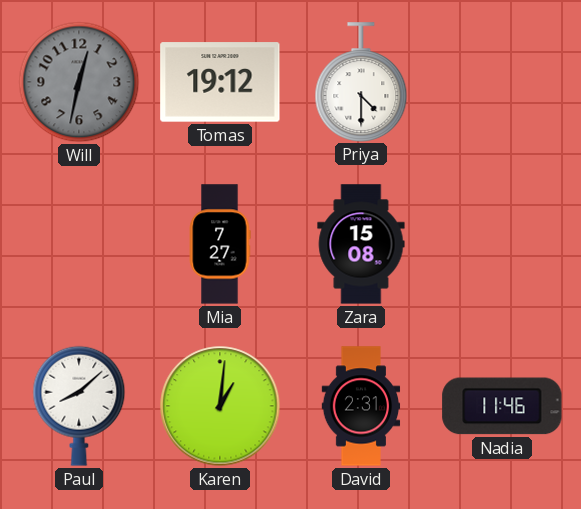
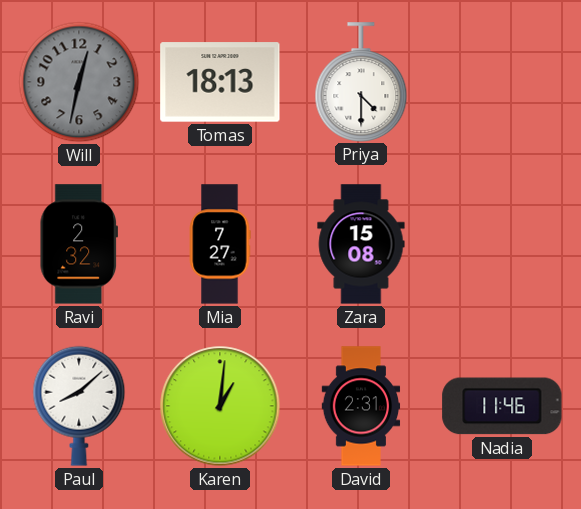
Tomas: 19:12 -> 18:13
Ravi: none -> 2:32
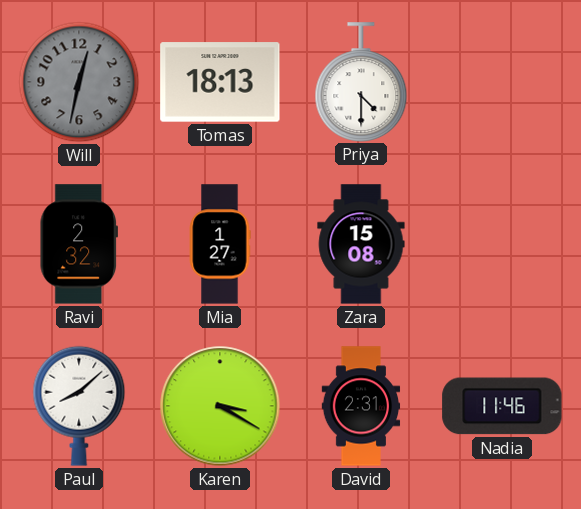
Mia: 7:27 -> 1:27
Karen: 1:01 -> 3:20
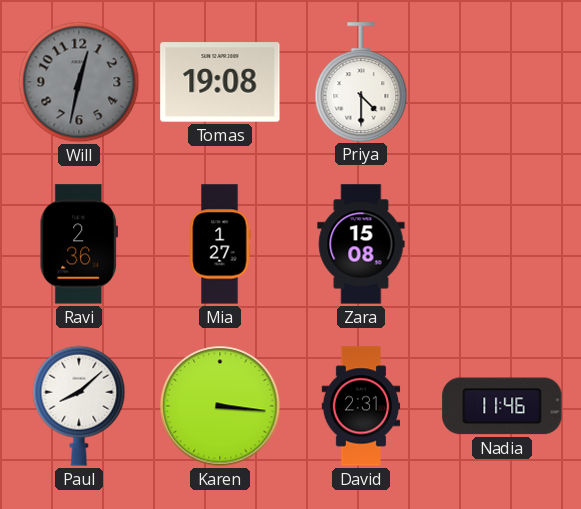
Tomas: 18:13 -> 19:08
Ravi: 2:32 -> 2:36
Karen: 3:20 -> 3:16
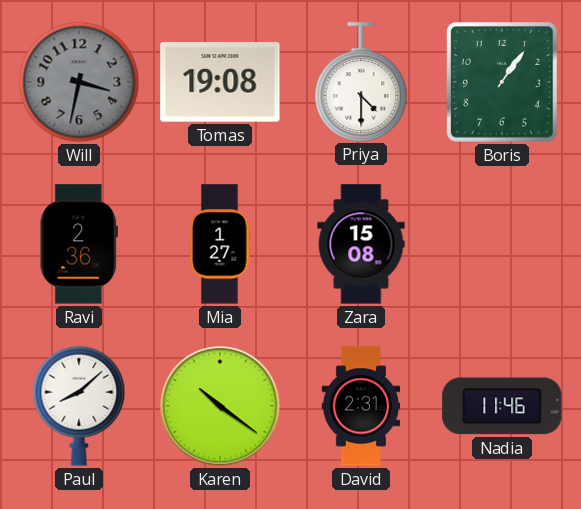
Will: 12:32 -> 3:32
Boris: none -> 1:06
Karen: 3:16 -> 10:21
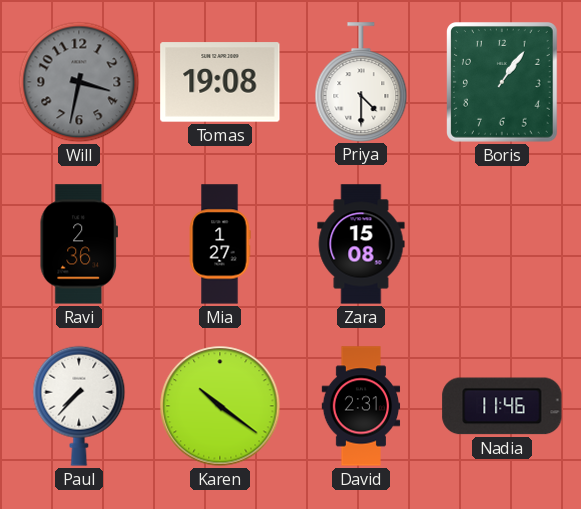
Paul: 8:08 -> 7:37
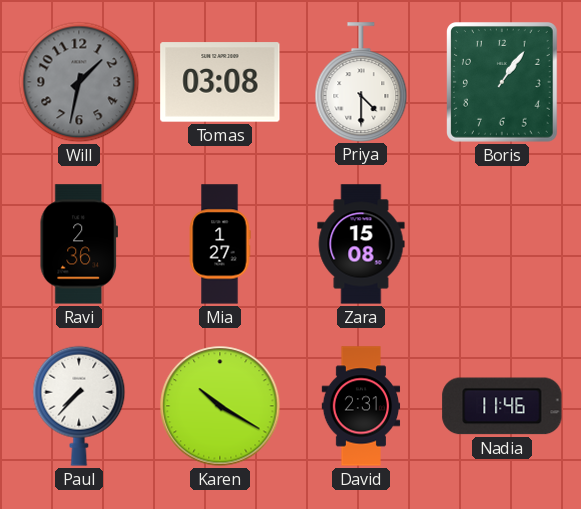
Will: 3:32 -> 1:32
Tomas: 19:08 -> 03:08
Karen: 10:21 -> 10:20
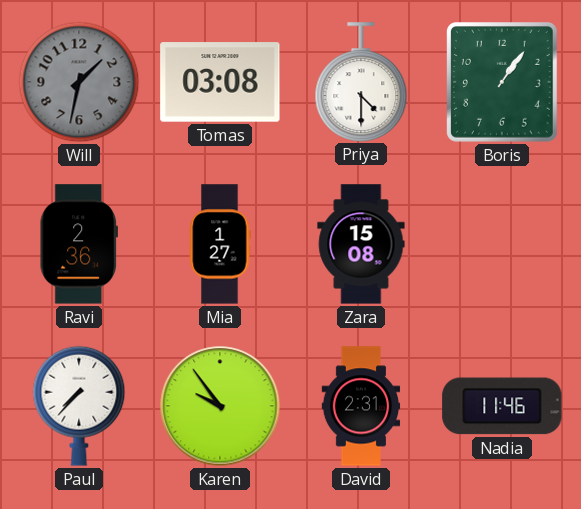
Karen: 10:20 -> 9:54
